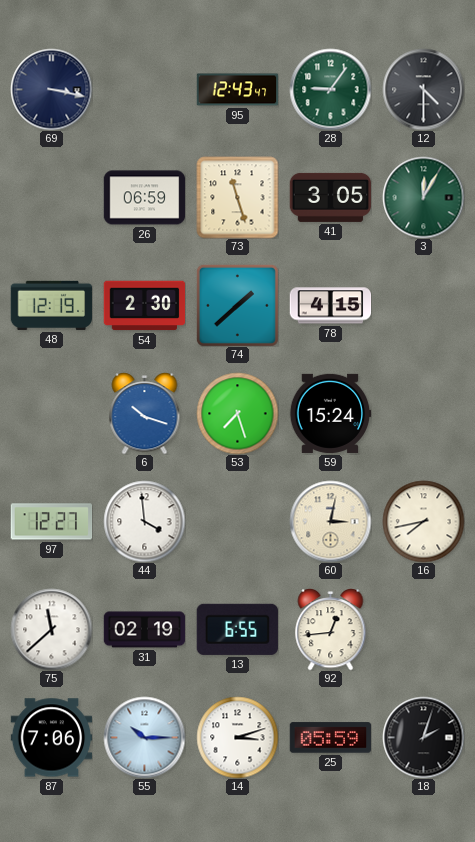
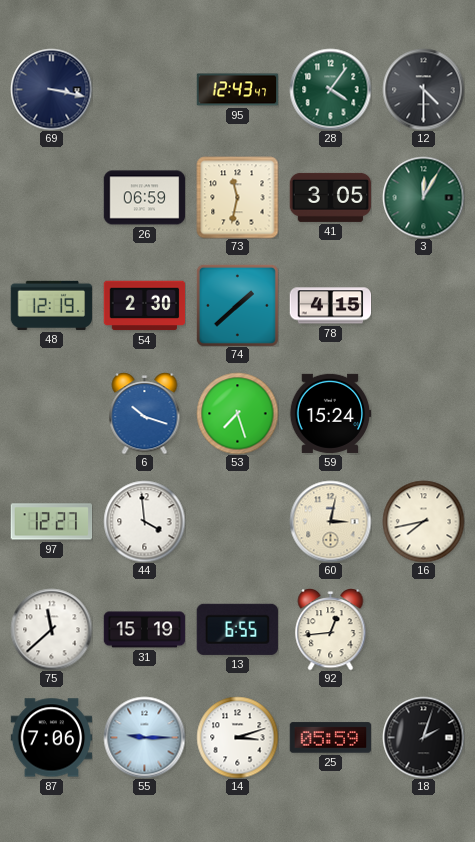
28: 9:06 -> 4:06
73: 11:27 -> 11:32
31: 02:19 -> 15:19
55: 10:15 -> 9:15
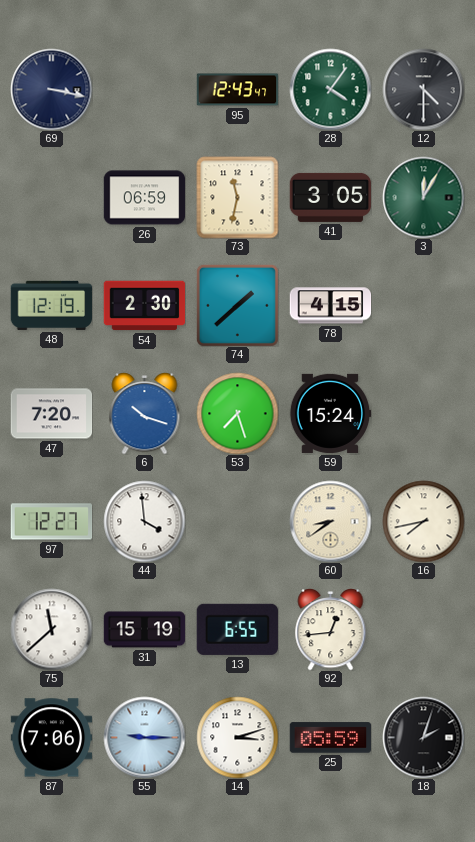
47: none -> 7:20
60: 3:02 -> 8:39
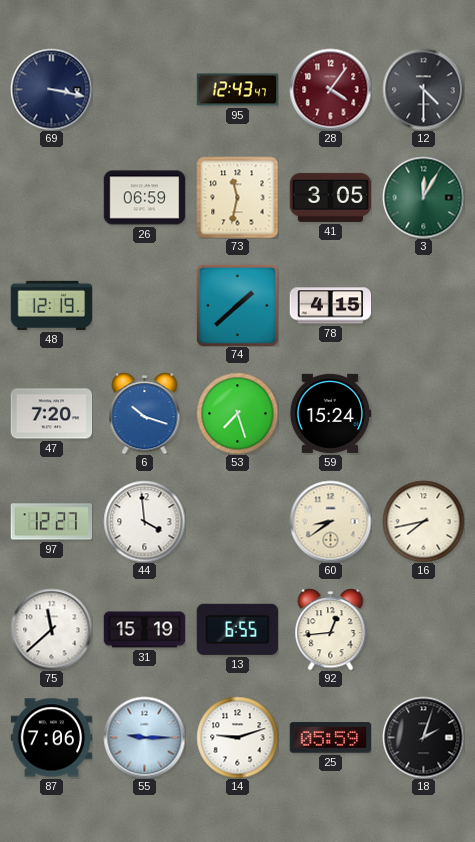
28 dial: green -> burgundy
54: 2:30 -> none
14: 3:12 -> 9:12
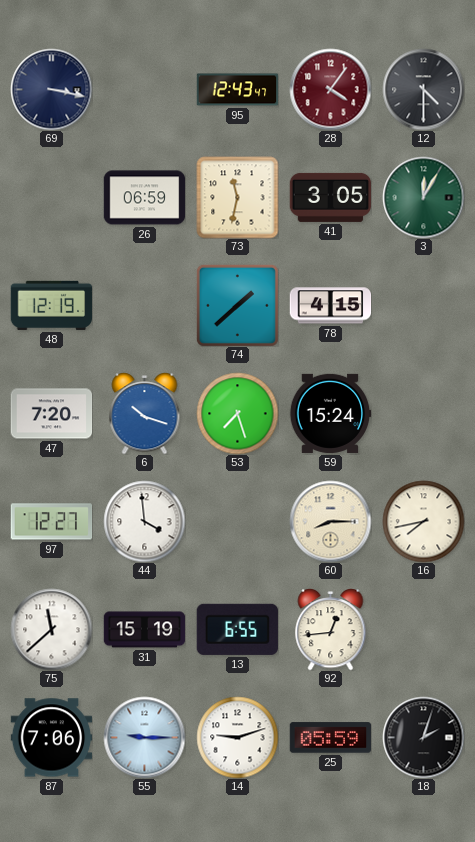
60: 8:39 -> 8:15
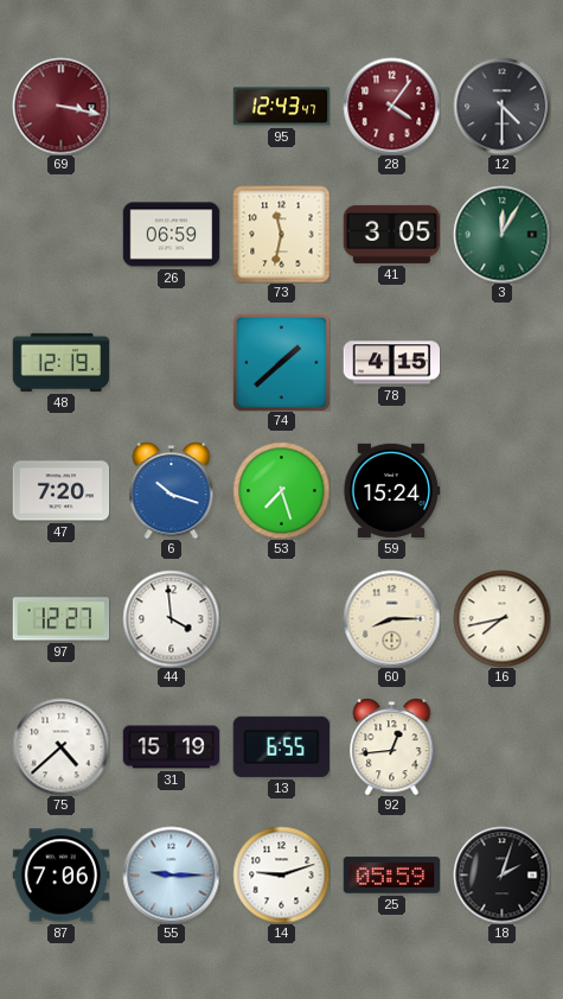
69 dial: navy -> burgundy
75: 11:38 -> 4:38
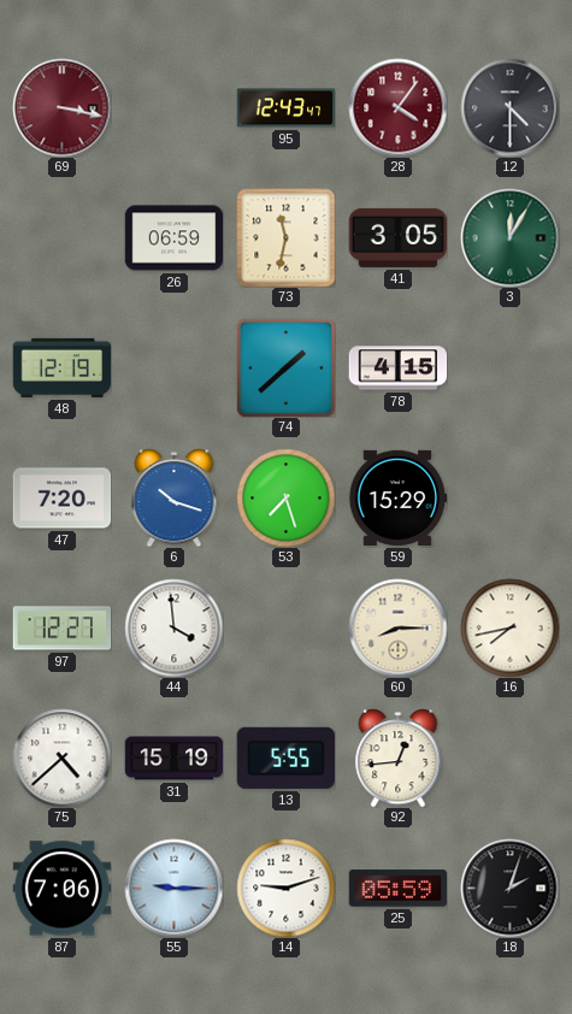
59: 15:24 -> 15:29
13: 6:55 -> 5:55
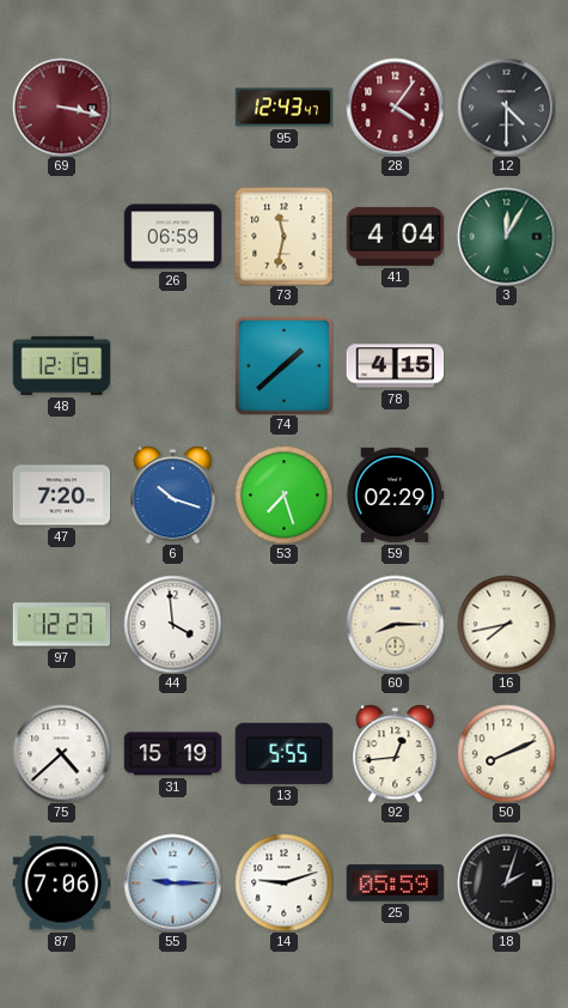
41: 3:05 -> 4:04
59: 15:29 -> 02:29
50: none -> 8:11
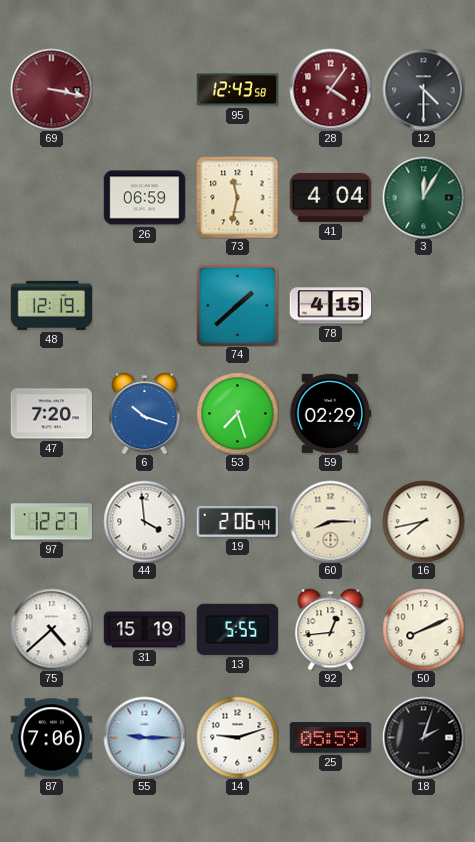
95: 12:43:47 -> 12:43:58
19: none -> 2:06
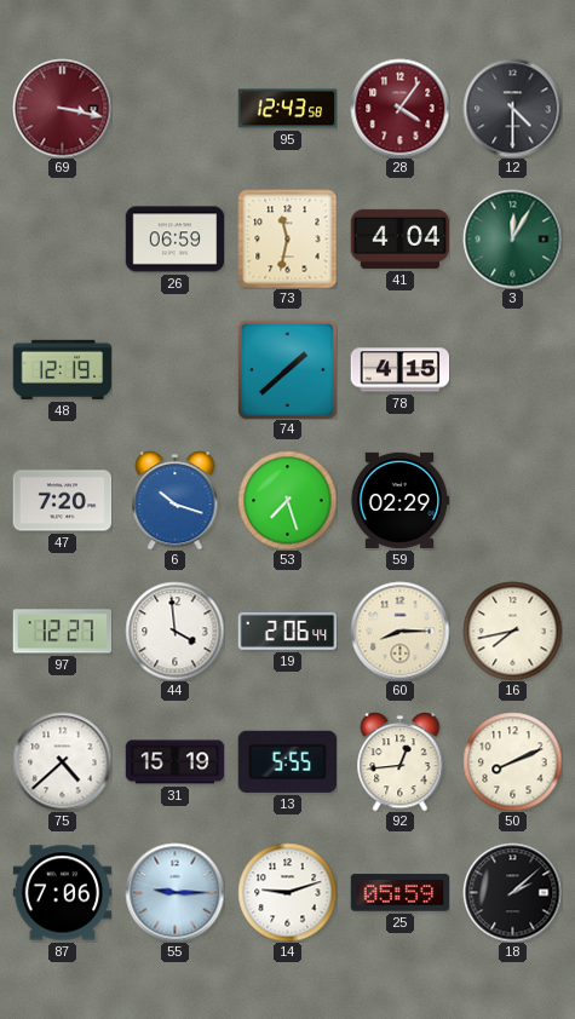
18: 2:03 -> 2:08
